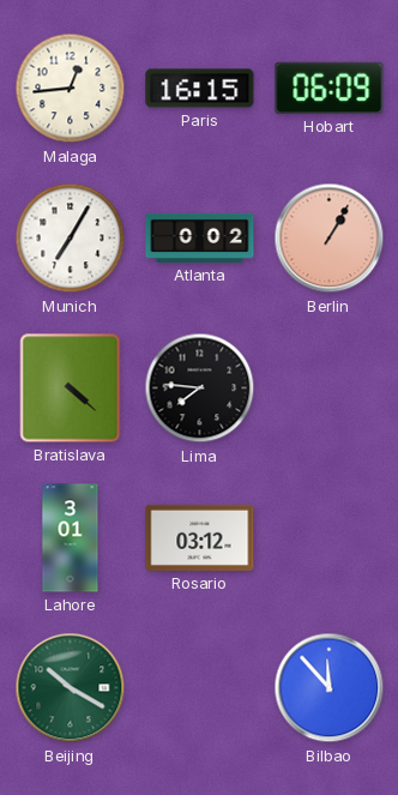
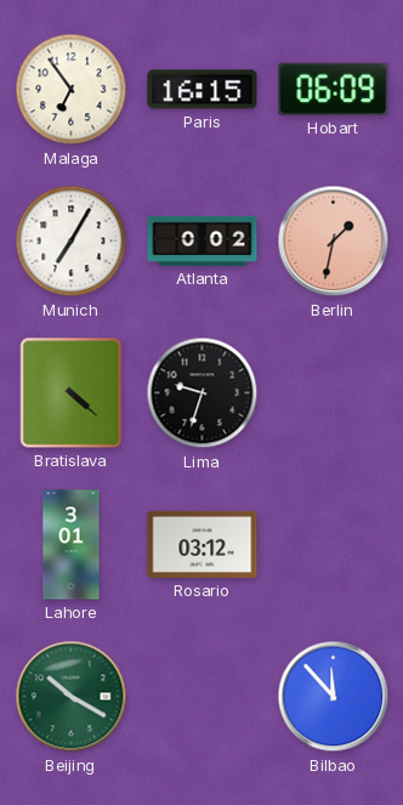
Malaga: 12:44 -> 6:54
Berlin: 1:05 -> 1:32
Lima: 7:46 -> 9:33
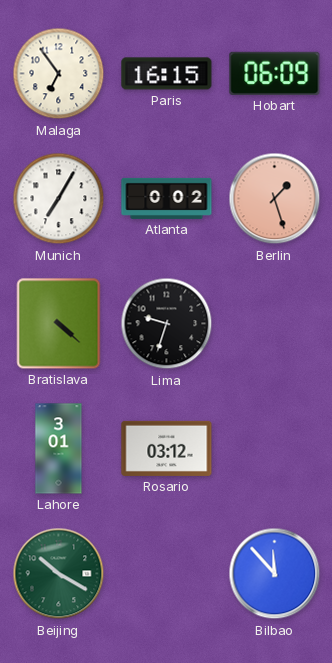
Berlin: 1:32 -> 1:27
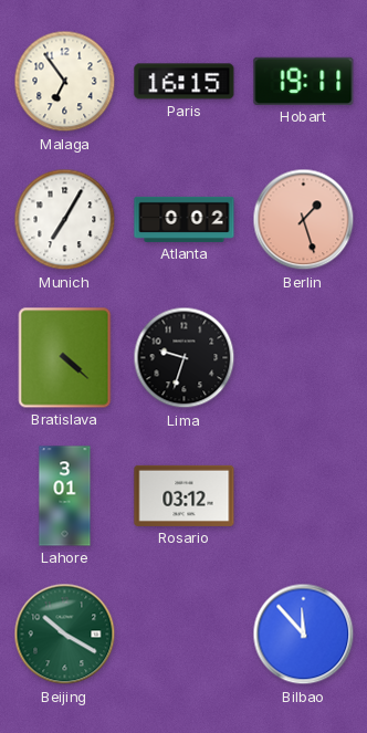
Hobart: 06:09 -> 19:11
